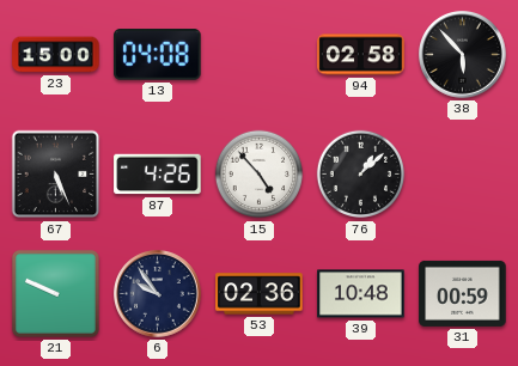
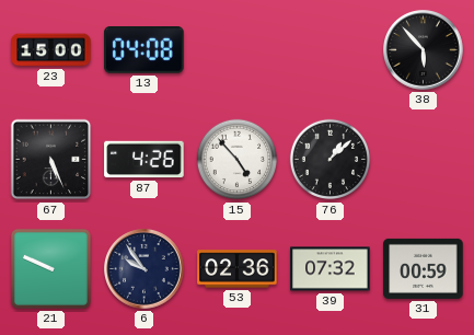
94: 02:58 -> none
39: 10:48 -> 07:32
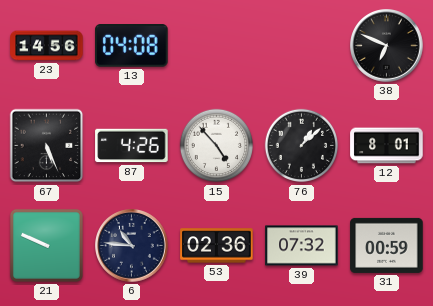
23: 15:00 -> 14:56
38: 5:53 -> 6:49
12: none -> 8:01
6: 9:54 -> 10:46
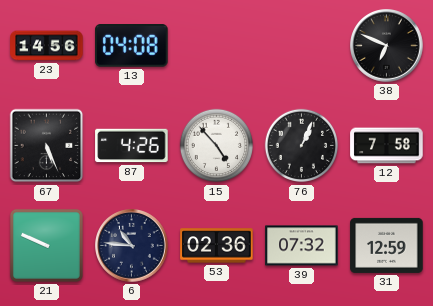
76: 1:08 -> 1:04
12: 8:01 -> 7:58
31: 00:59 -> 12:59
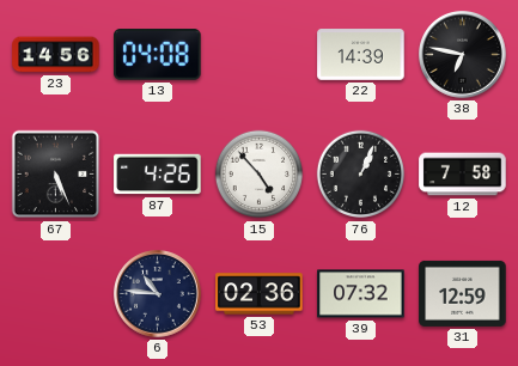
22: none -> 14:39
38: 6:49 -> 6:47
21: 9:49 -> none
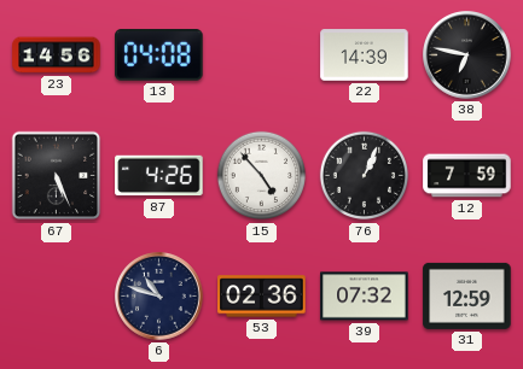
12: 7:58 -> 7:59
6: 10:46 -> 10:48
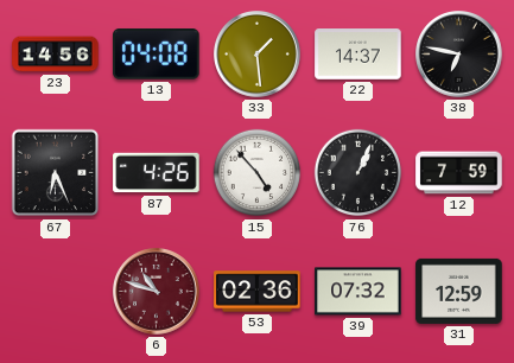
33: none -> 1:29
22: 14:39 -> 14:37
67: 5:26 -> 6:26
6 dial: navy -> burgundy
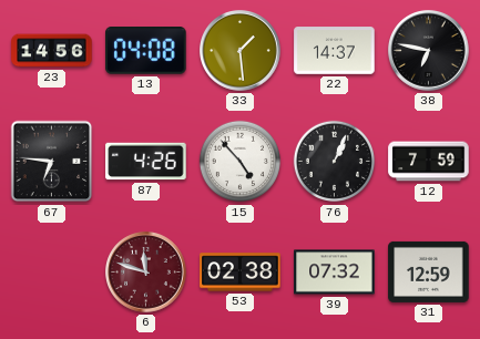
67: 6:26 -> 6:46
6: 10:48 -> 11:48
53: 02:36 -> 02:38
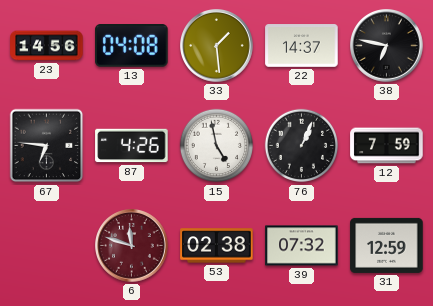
15: 4:53 -> 4:58
